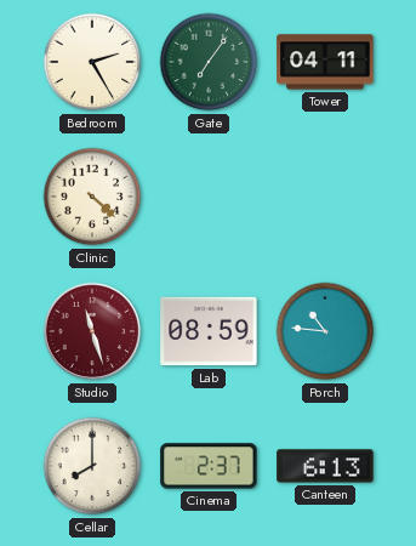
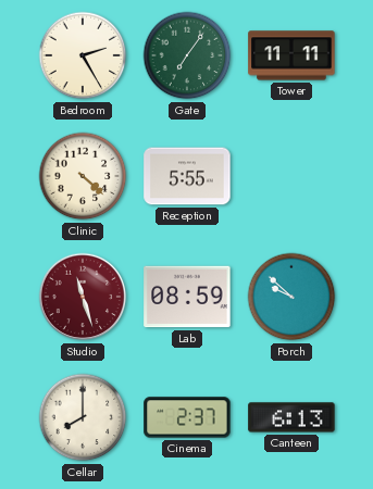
Tower: 04:11 -> 11:11
Reception: none -> 5:55
Porch: 10:46 -> 9:52
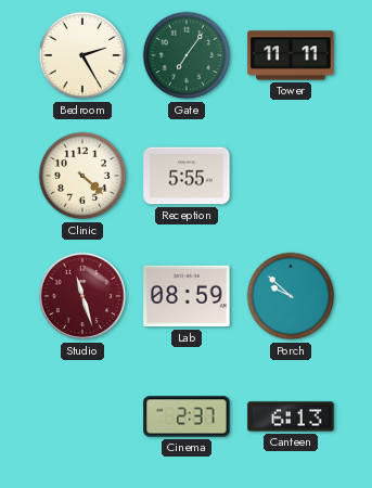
Cellar: 8:00 -> none
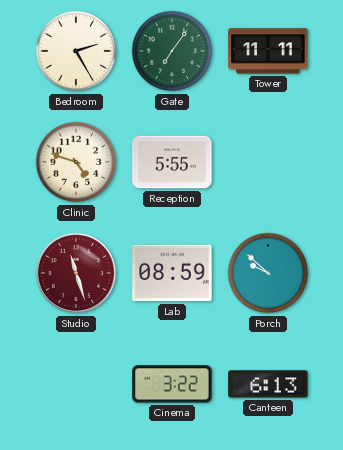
Clinic: 4:22 -> 4:48
Cinema: 2:37 -> 3:22
